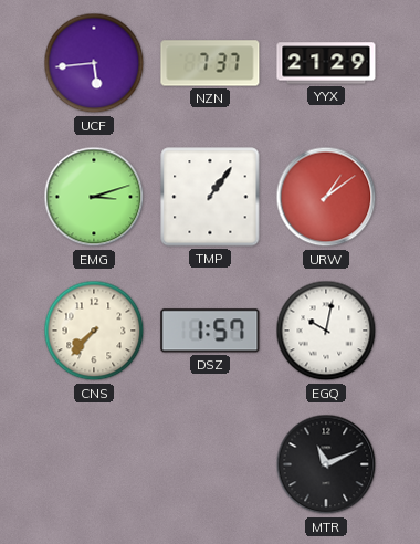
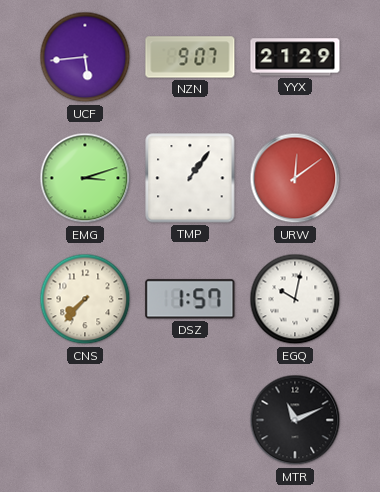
NZN: 7:37 -> 9:07
URW: 1:09 -> 12:09
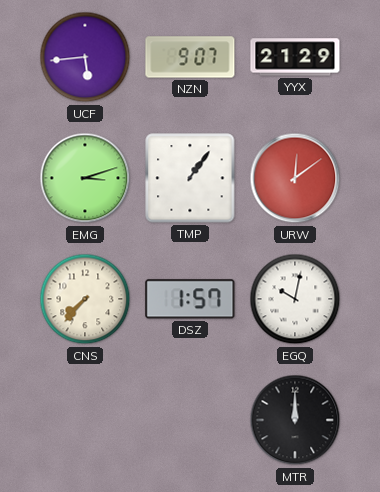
MTR: 11:11 -> 12:00
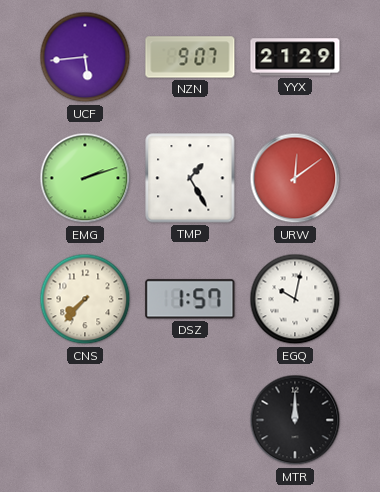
EMG: 3:12 -> 2:12
TMP: 1:06 -> 1:25
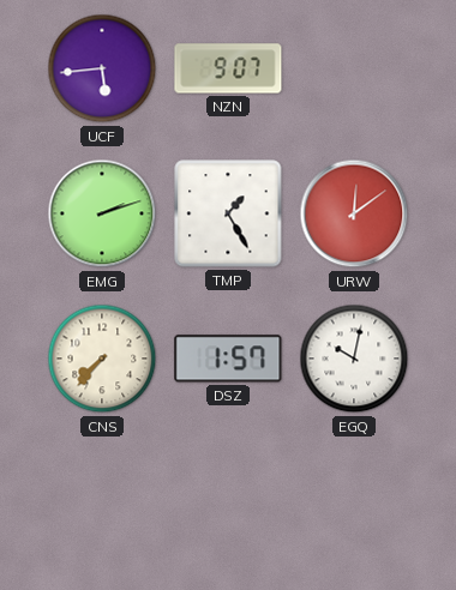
YYX: 21:29 -> none
MTR: 12:00 -> none
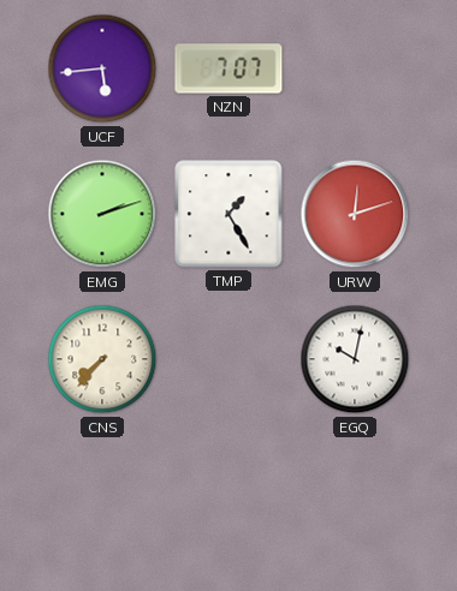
NZN: 9:07 -> 7:07
URW: 12:09 -> 12:12
DSZ: 1:57 -> none
